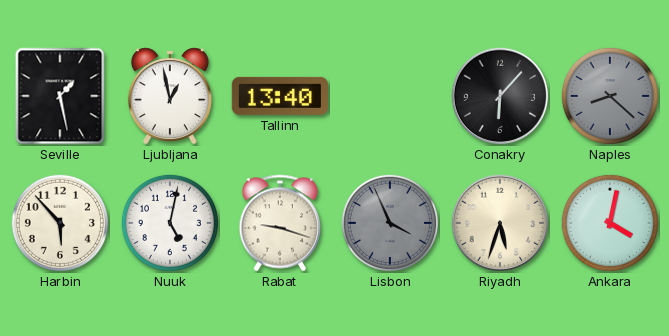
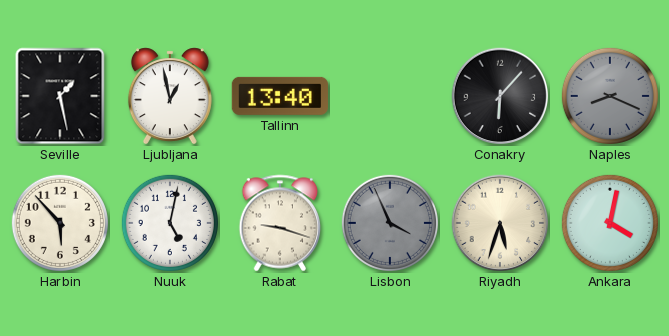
Naples: 8:22 -> 8:19
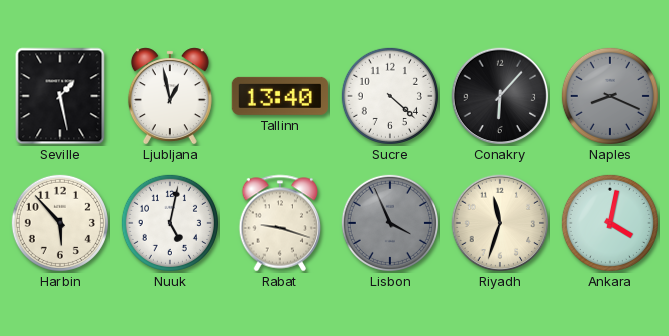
Sucre: none -> 4:22
Riyadh: 5:33 -> 11:33
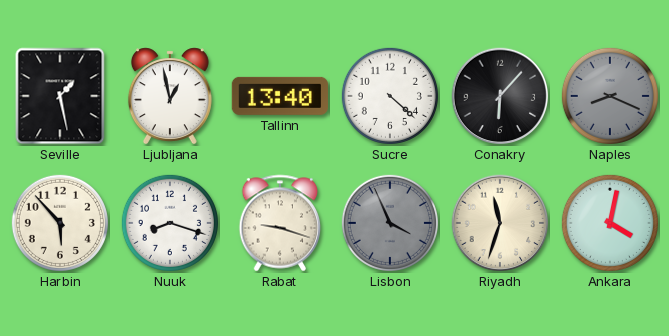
Nuuk: 5:02 -> 8:18
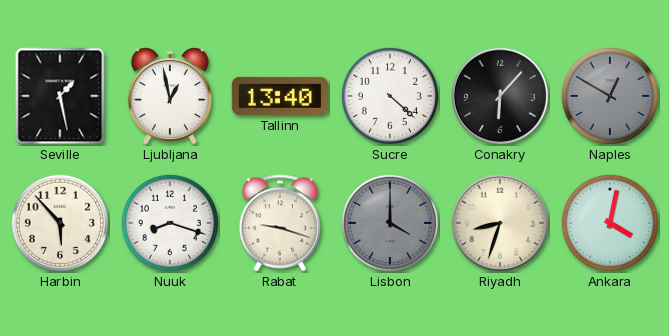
Naples: 8:19 -> 12:50
Lisbon: 3:56 -> 4:00
Riyadh: 11:33 -> 8:33
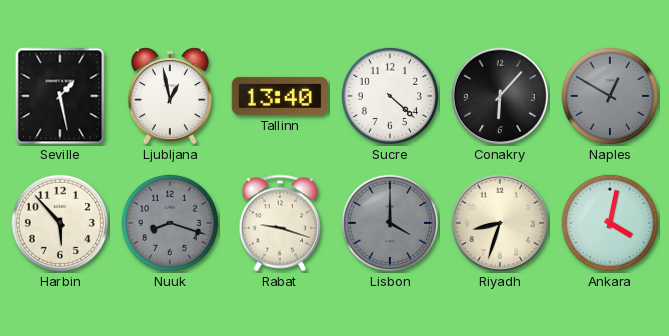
Nuuk dial: white -> grey
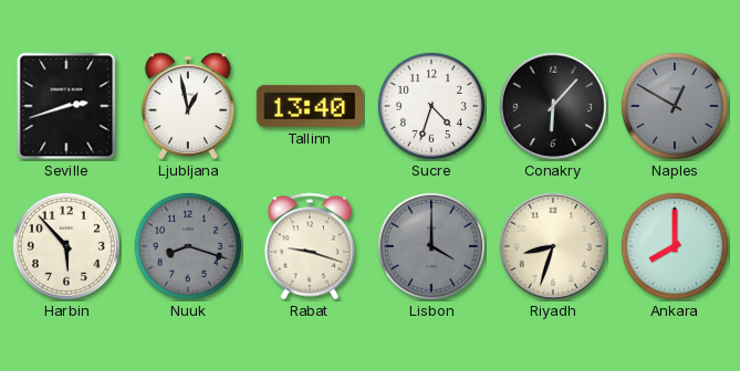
Seville: 1:28 -> 2:42
Sucre: 4:22 -> 4:33
Ankara: 4:02 -> 8:00
